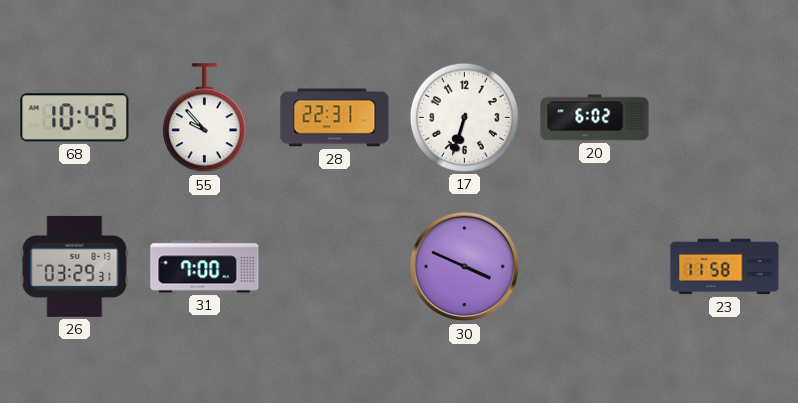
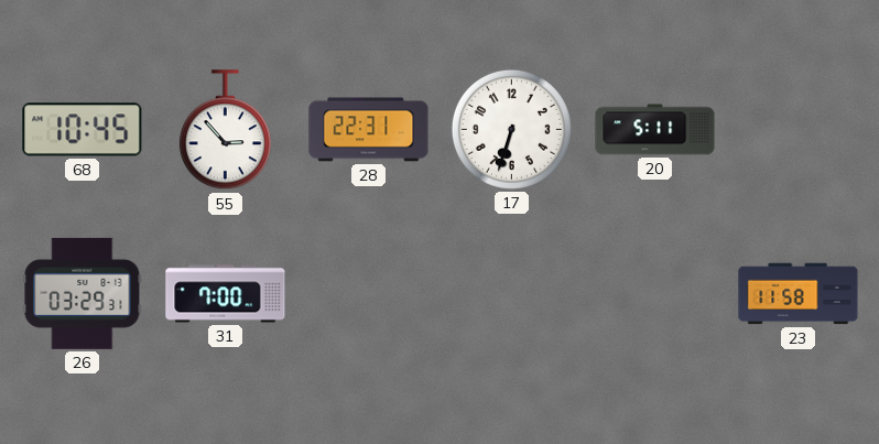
55: 9:53 -> 2:53
20: 6:02 -> 5:11
30: 3:49 -> none
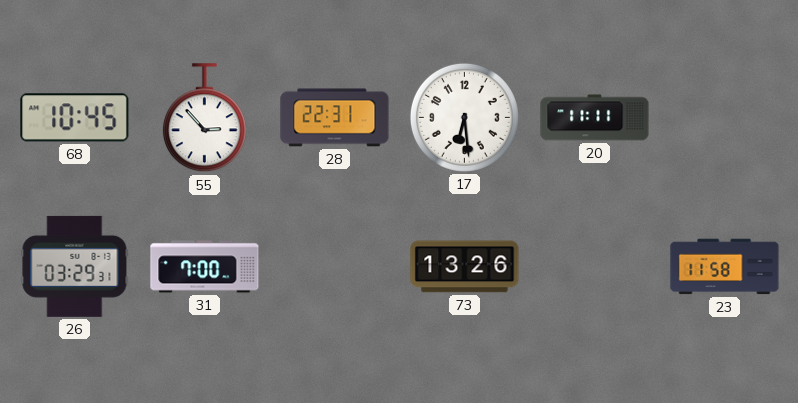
17: 6:33 -> 6:29
20: 5:11 -> 11:11
73: none -> 13:26
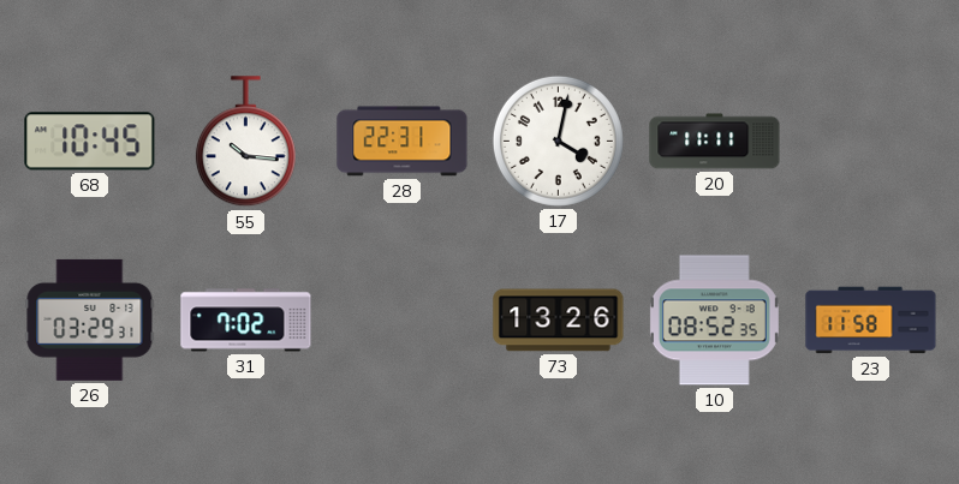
55: 2:53 -> 10:16
17: 6:29 -> 4:02
31: 7:00 -> 7:02
10: none -> 08:52
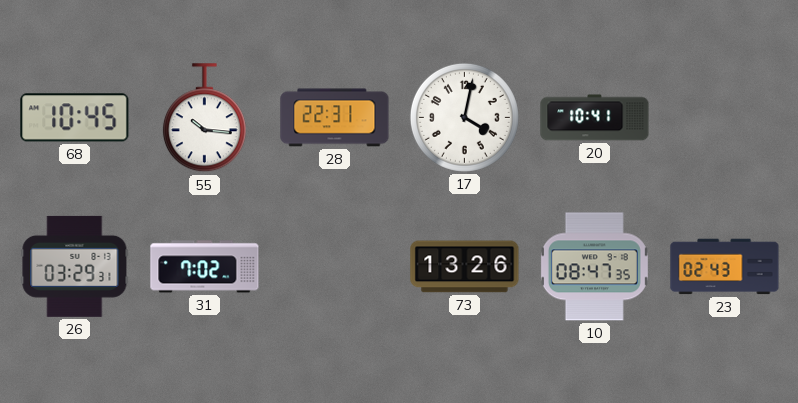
20: 11:11 -> 10:41
10: 08:52 -> 08:47
23: 11:58 -> 02:43
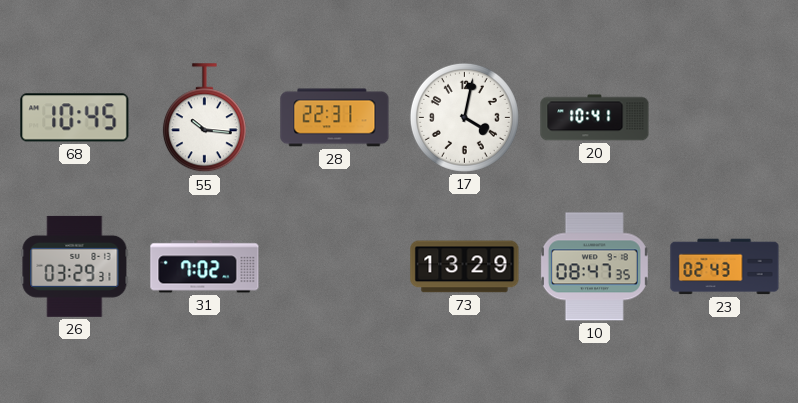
73: 13:26 -> 13:29
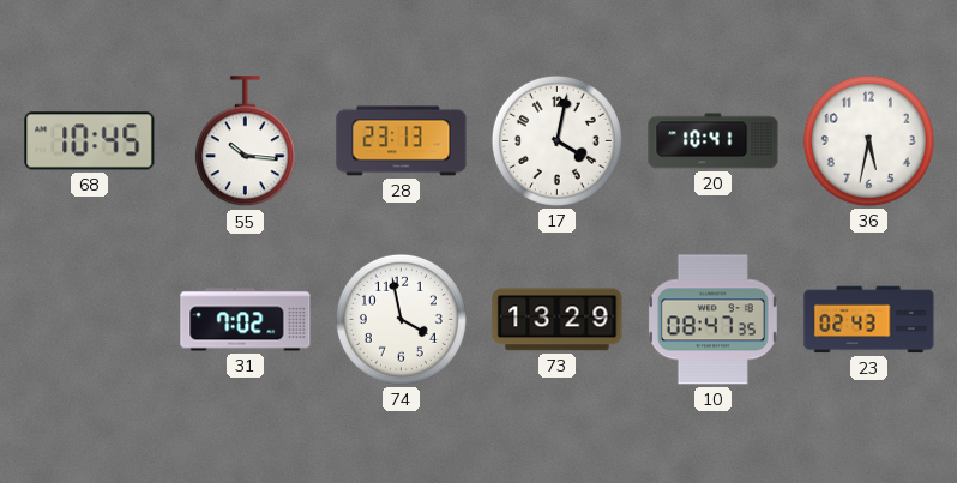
28: 22:31 -> 23:13
36: none -> 5:32
26: 03:29 -> none
74: none -> 3:58
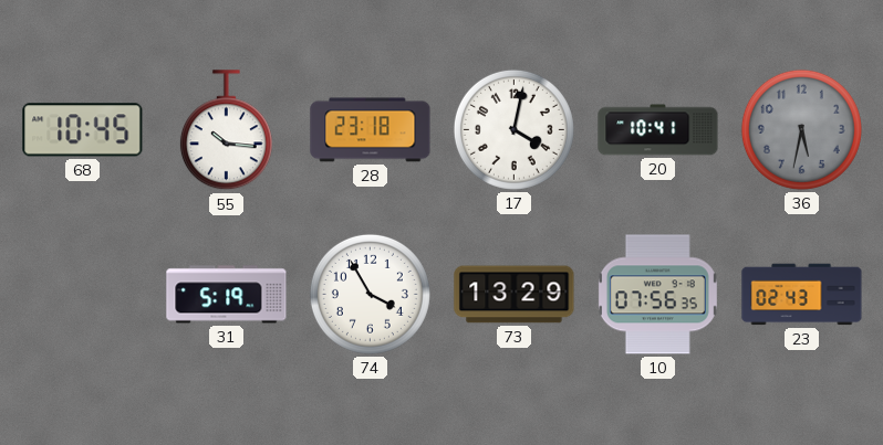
28: 23:13 -> 23:18
36 dial: white -> grey
31: 7:02 -> 5:19
74: 3:58 -> 3:55
10: 08:47 -> 07:56
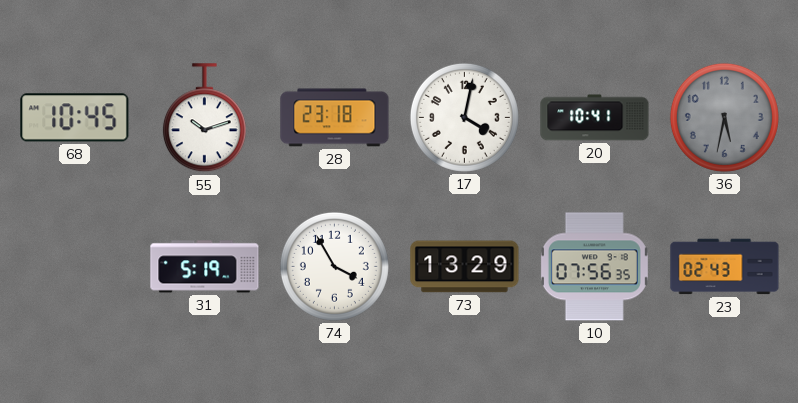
55: 10:16 -> 10:12
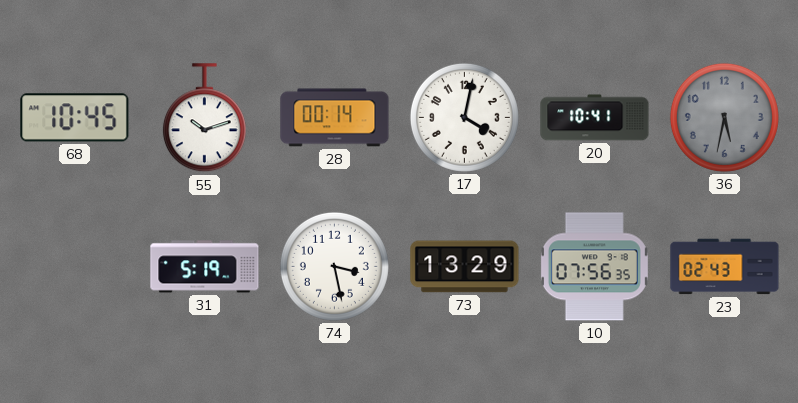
28: 23:18 -> 00:14
74: 3:55 -> 3:28
